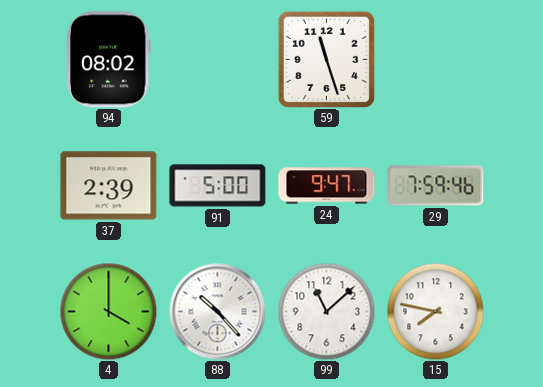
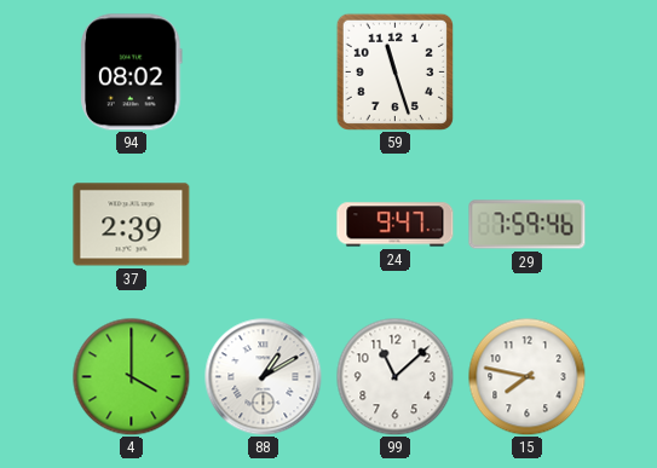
91: 5:00 -> none
88: 10:23 -> 1:10
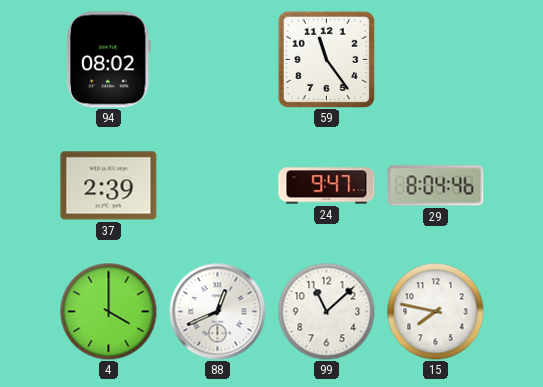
59: 11:27 -> 11:24
29: 7:59 -> 8:04
88: 1:10 -> 12:41
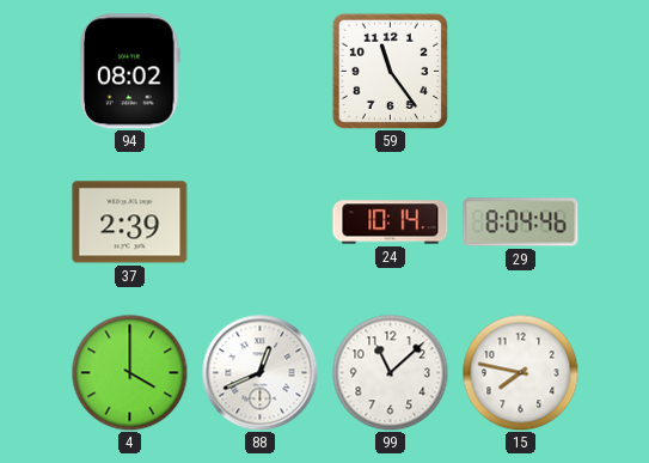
24: 9:47 -> 10:14
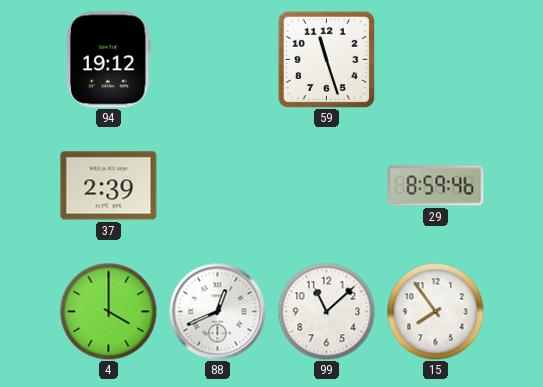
94: 08:02 -> 19:12
59: 11:24 -> 11:27
24: 10:14 -> none
29: 8:04 -> 8:59
15: 7:47 -> 7:54
